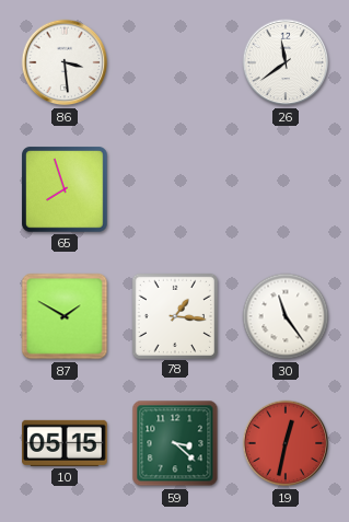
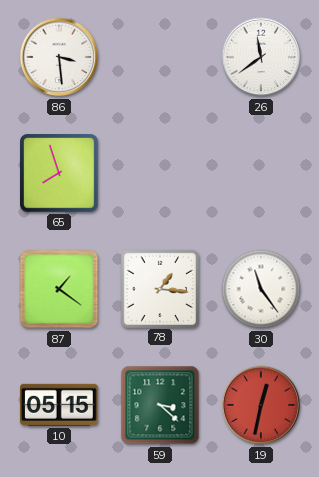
87: 1:50 -> 1:21
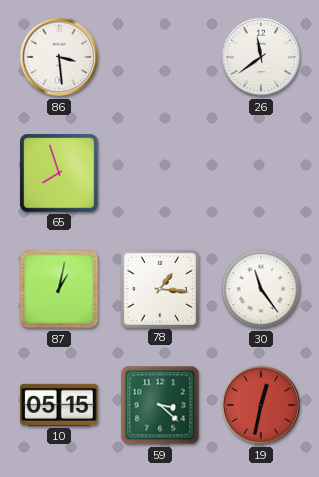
87: 1:21 -> 1:02
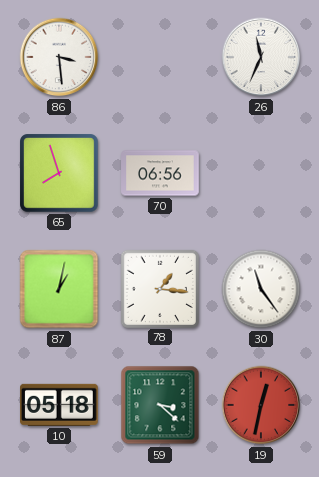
26: 11:39 -> 11:34
70: none -> 06:56
10: 05:15 -> 05:18
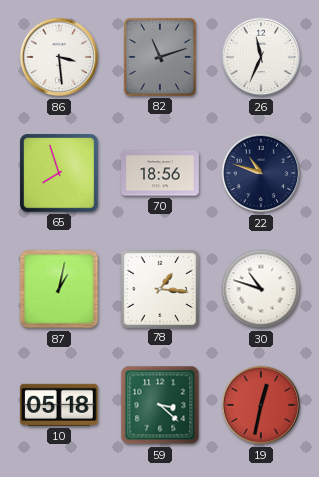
82: none -> 11:12
70: 06:56 -> 18:56
22: none -> 10:48
30: 11:24 -> 10:48
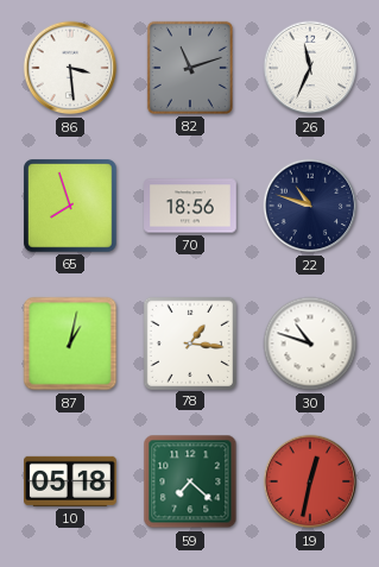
59: 3:22 -> 7:22
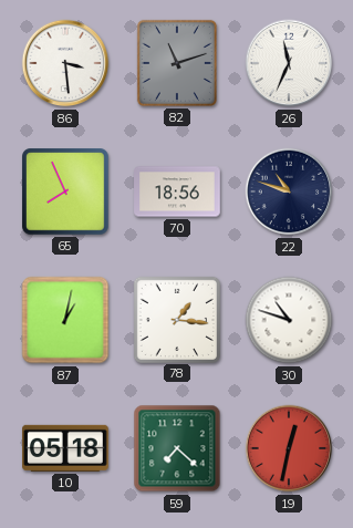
65: 7:57 -> 7:56
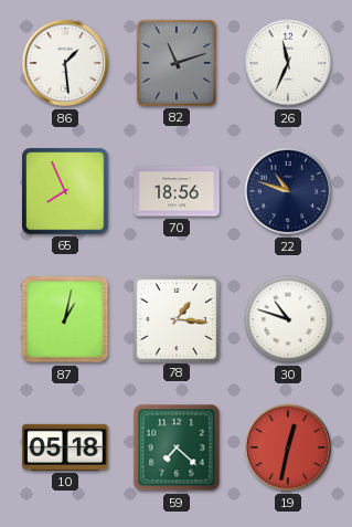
86: 3:29 -> 1:29
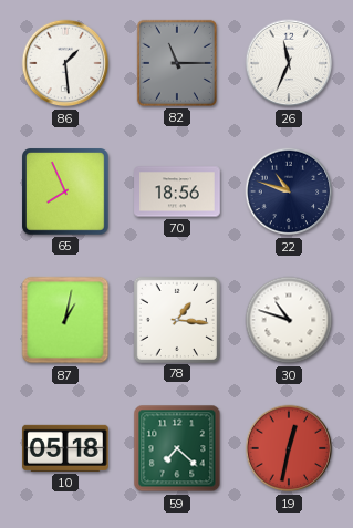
82: 11:12 -> 11:15
